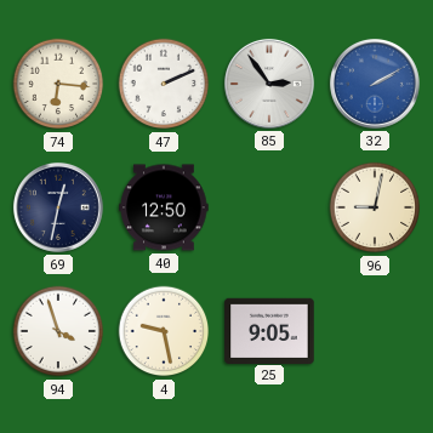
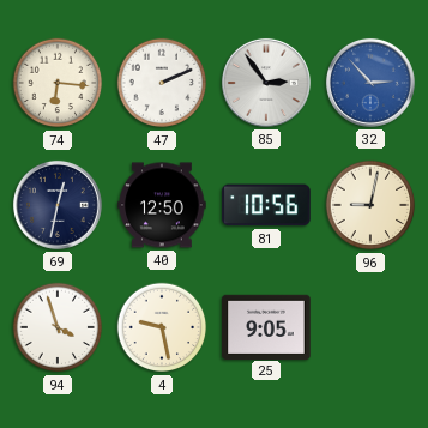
32: 2:10 -> 2:53
81: none -> 10:56
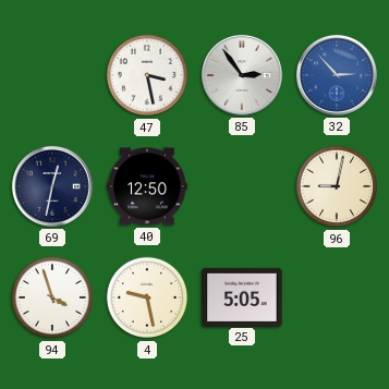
74: 6:16 -> none
47: 2:11 -> 3:28
81: 10:56 -> none
25: 9:05 -> 5:05
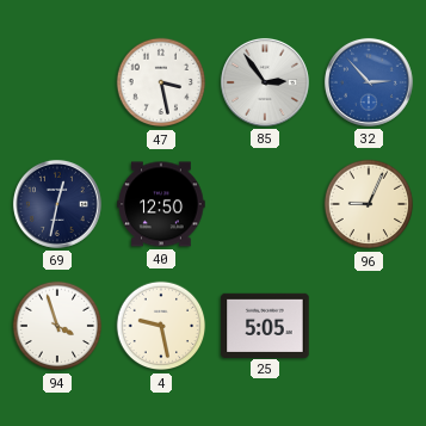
96: 9:02 -> 9:04
